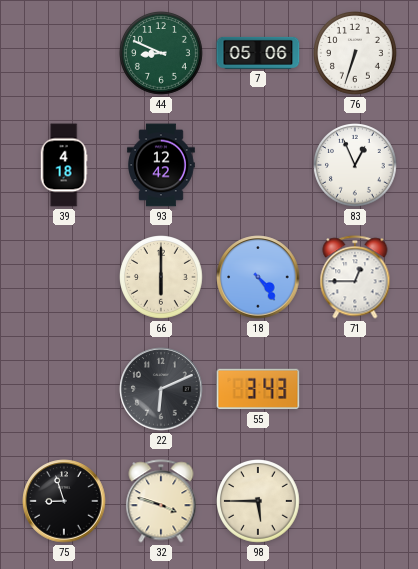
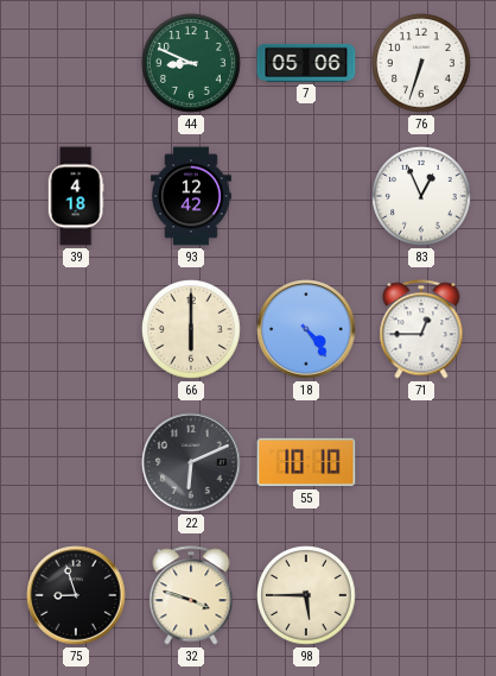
55: 3:43 -> 10:10
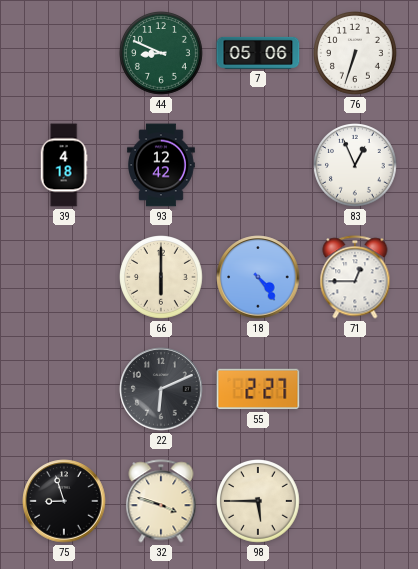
55: 10:10 -> 2:27
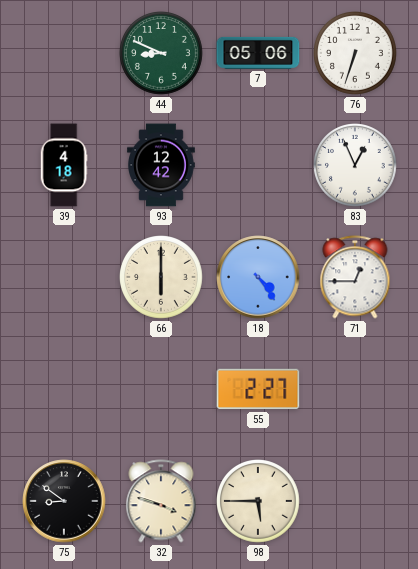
22: 6:11 -> none
75: 8:57 -> 8:51
